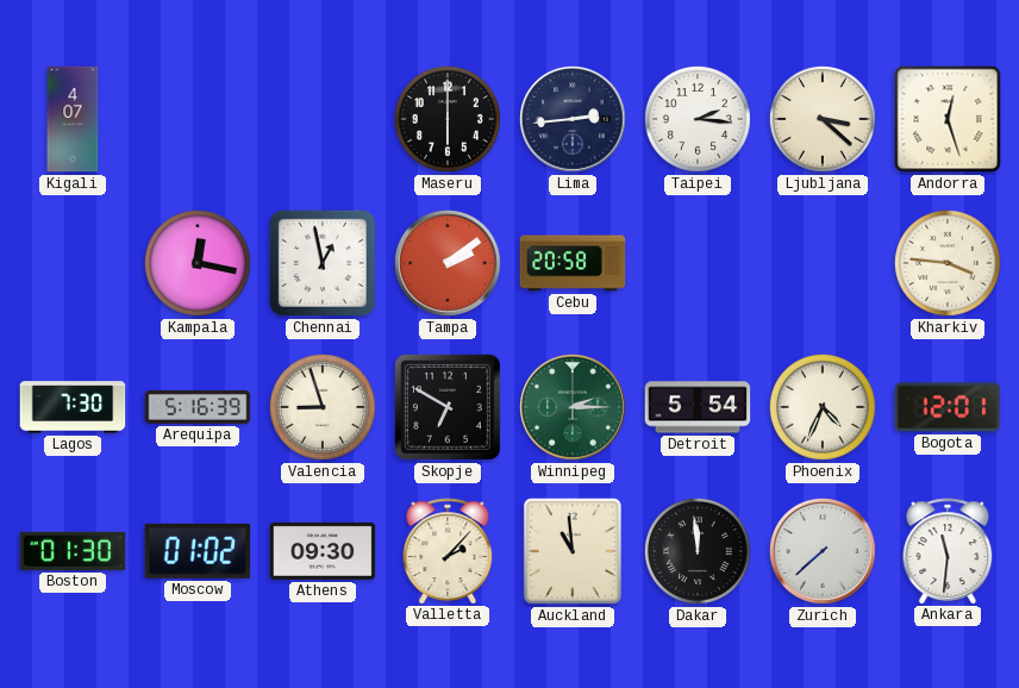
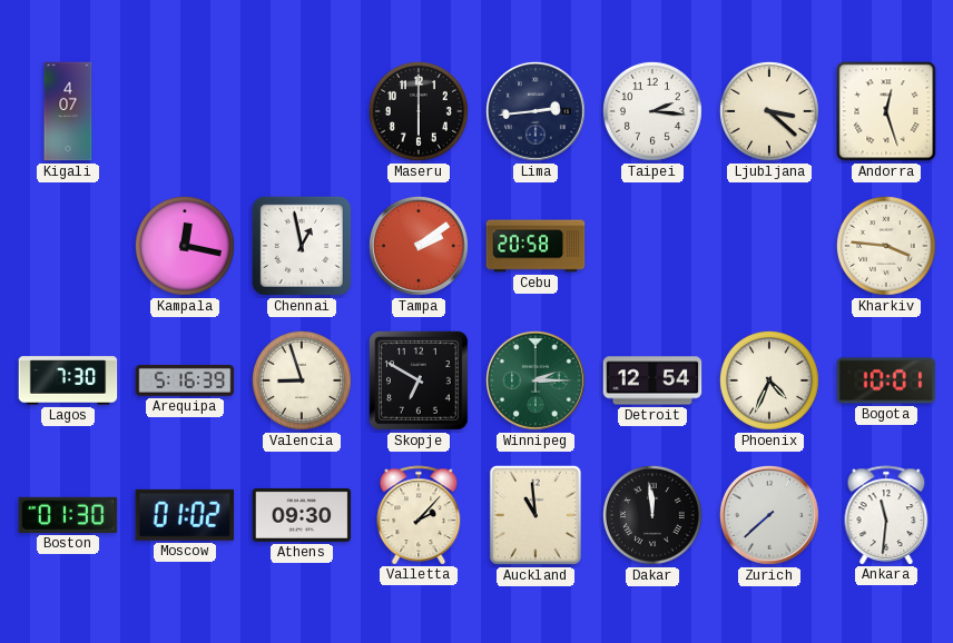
Detroit: 5:54 -> 12:54
Bogota: 12:01 -> 10:01
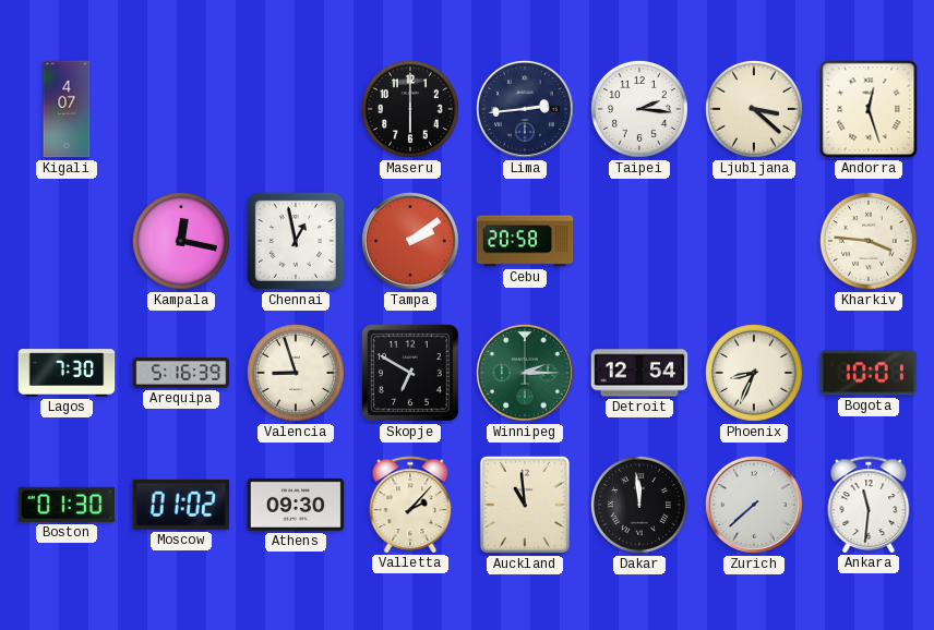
Phoenix: 4:34 -> 8:34
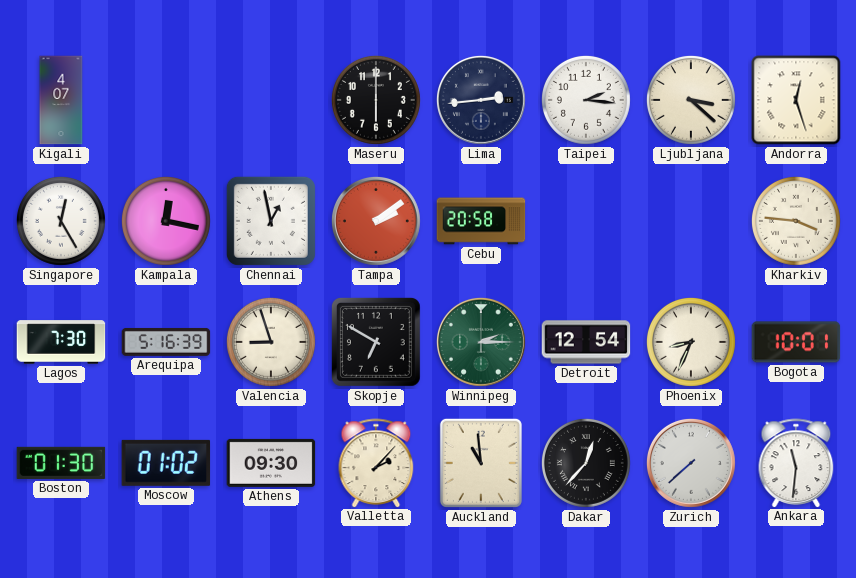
Singapore: none -> 12:25
Dakar: 11:59 -> 12:37
